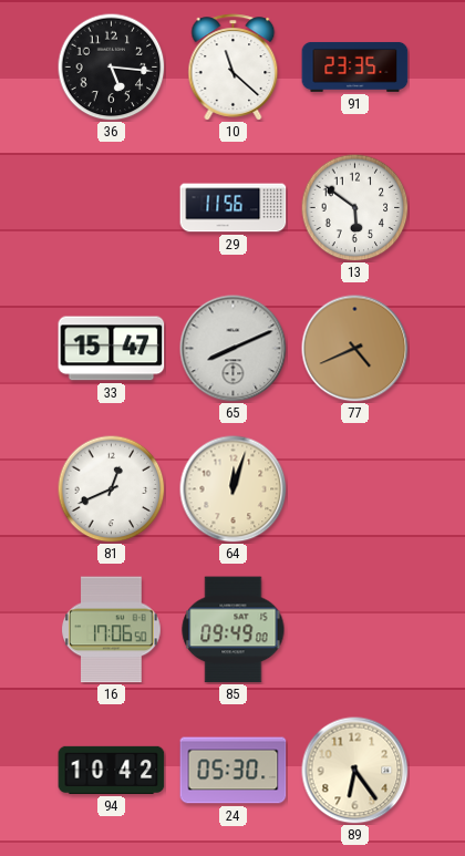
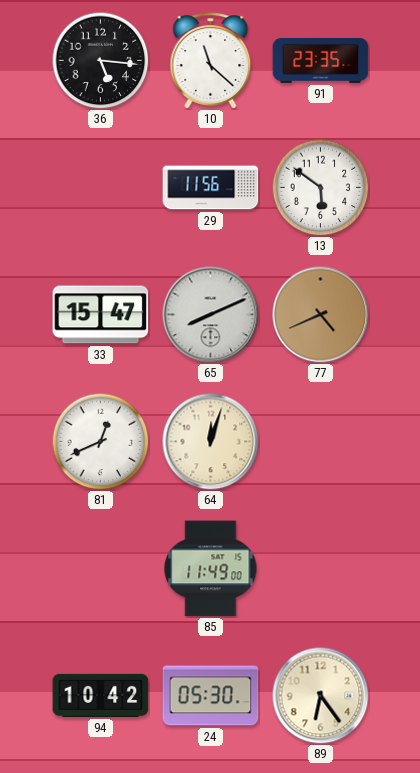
16: 17:06 -> none
85: 09:49 -> 11:49
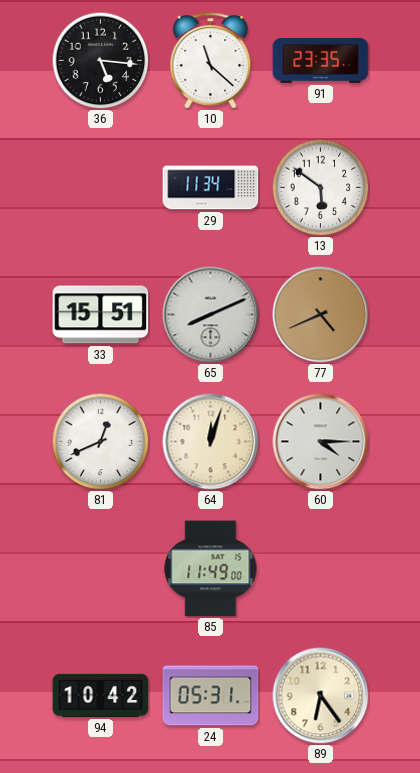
29: 11:56 -> 11:34
33: 15:47 -> 15:51
60: none -> 4:15
24: 05:30 -> 05:31
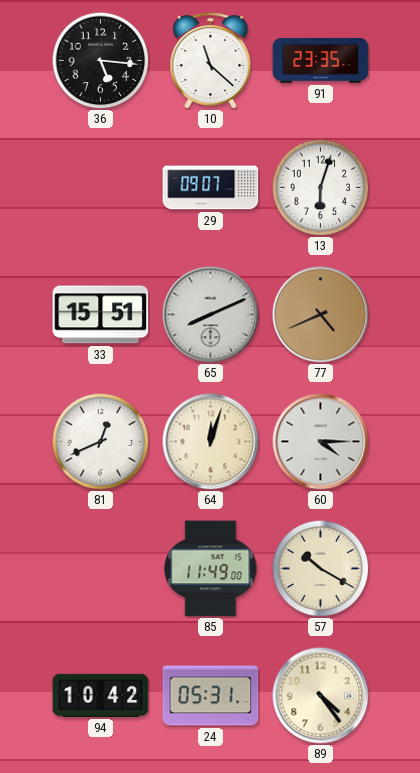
29: 11:34 -> 09:07
13: 5:51 -> 6:03
57: none -> 10:20
89: 6:24 -> 4:24
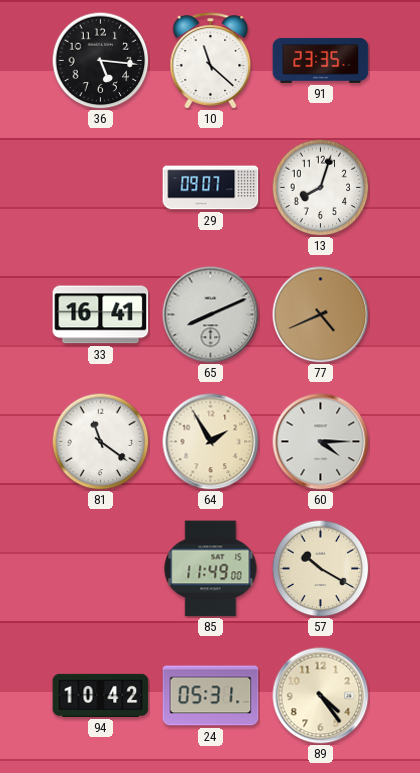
13: 6:03 -> 8:03
33: 15:51 -> 16:41
81: 12:41 -> 11:21
64: 12:03 -> 1:55
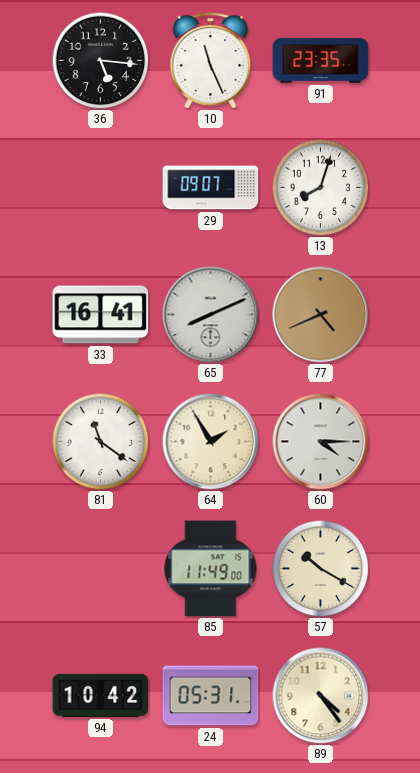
10: 11:22 -> 11:26
